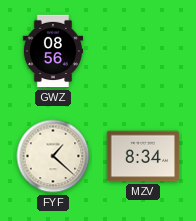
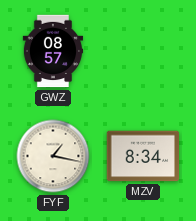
GWZ: 08:56 -> 08:57
FYF: 1:22 -> 1:17
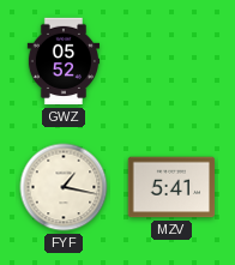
GWZ: 08:57 -> 05:52
MZV: 8:34 -> 5:41
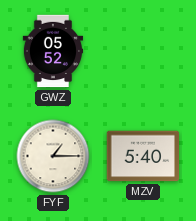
FYF: 1:17 -> 1:15
MZV: 5:41 -> 5:40
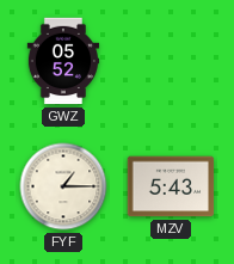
MZV: 5:40 -> 5:43
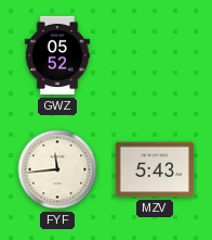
FYF: 1:15 -> 11:44
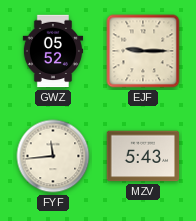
EJF: none -> 9:15
